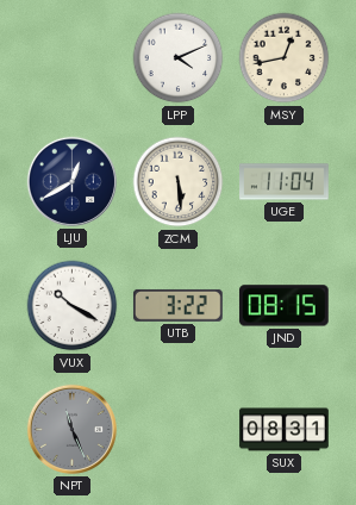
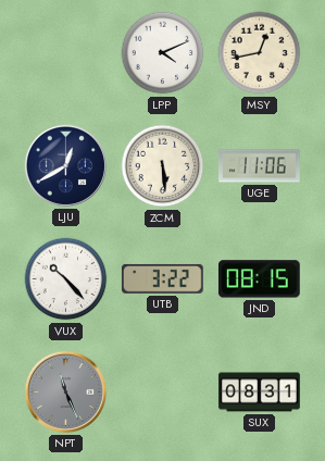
UGE: 11:04 -> 11:06
VUX: 10:20 -> 10:23
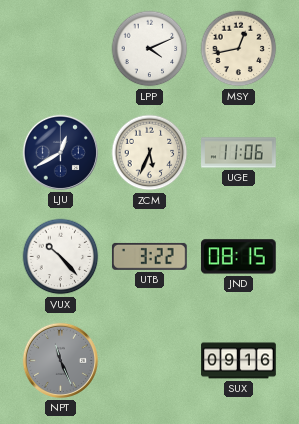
ZCM: 5:29 -> 5:34
SUX: 08:31 -> 09:16
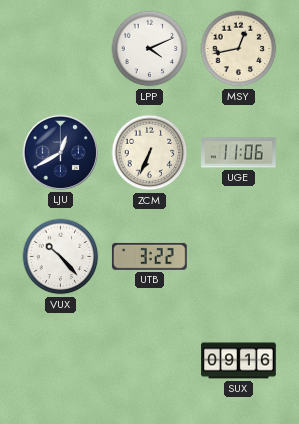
ZCM: 5:34 -> 6:34
JND: 08:15 -> none
NPT: 11:26 -> none
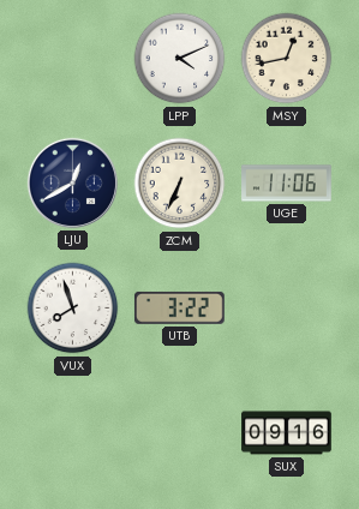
VUX: 10:23 -> 7:57
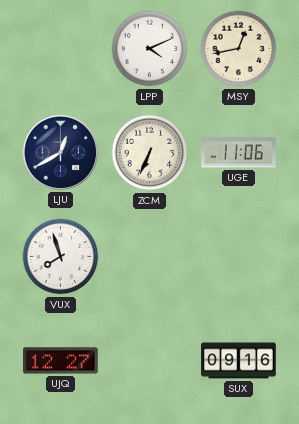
UTB: 3:22 -> none
UJQ: none -> 12:27
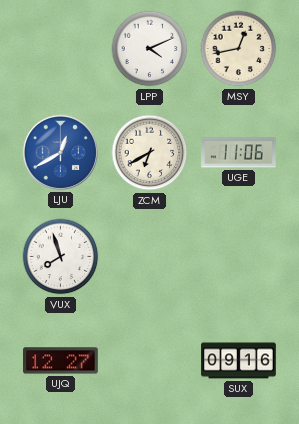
LJU dial: navy -> blue
ZCM: 6:34 -> 6:40
